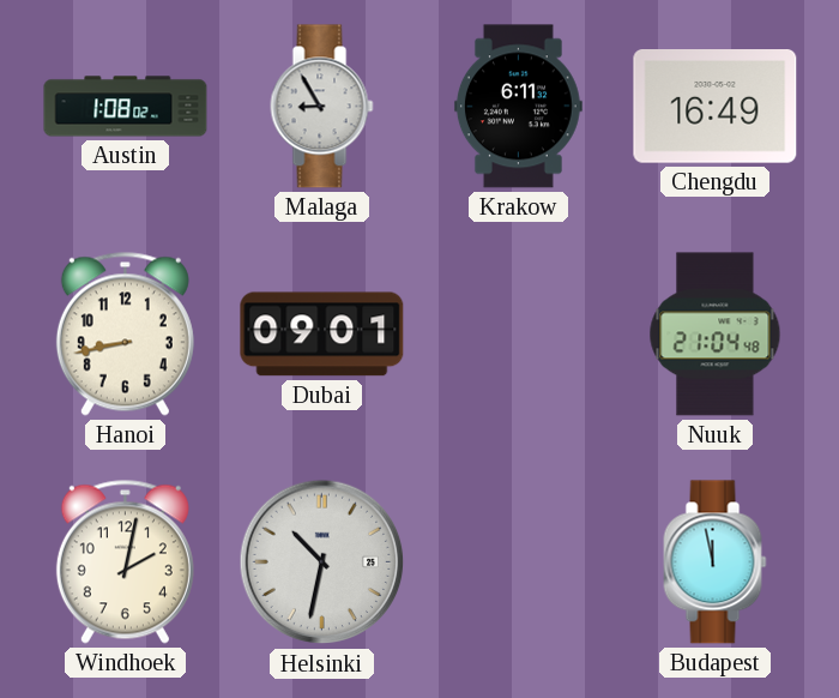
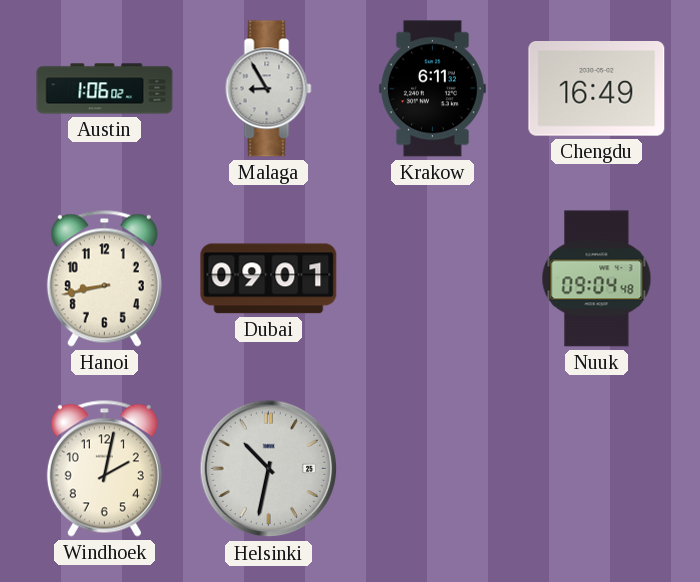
Austin: 1:08 -> 1:06
Nuuk: 21:04 -> 09:04
Budapest: 11:58 -> none
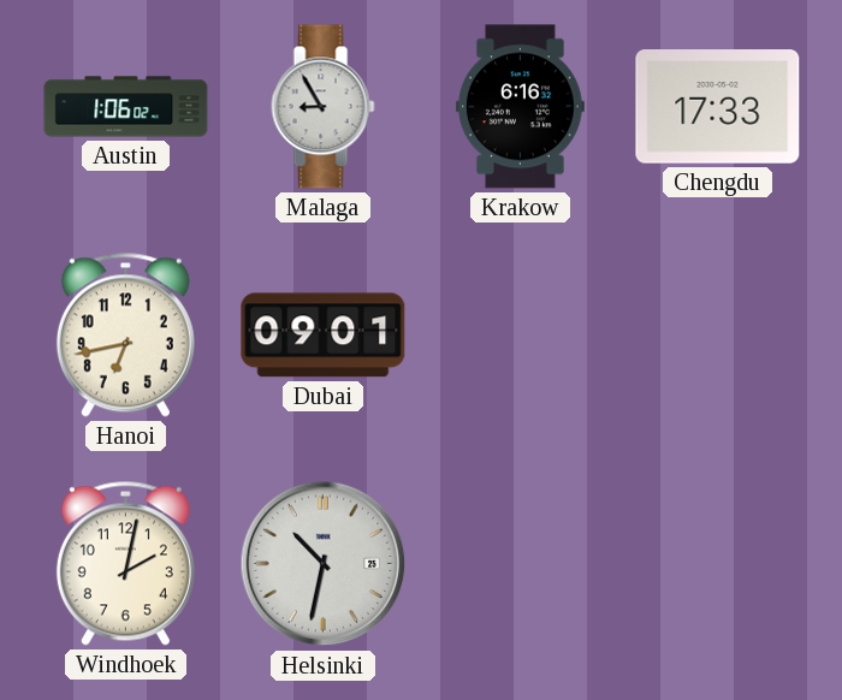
Krakow: 6:11 -> 6:16
Chengdu: 16:49 -> 17:33
Hanoi: 8:43 -> 6:43
Nuuk: 09:04 -> none
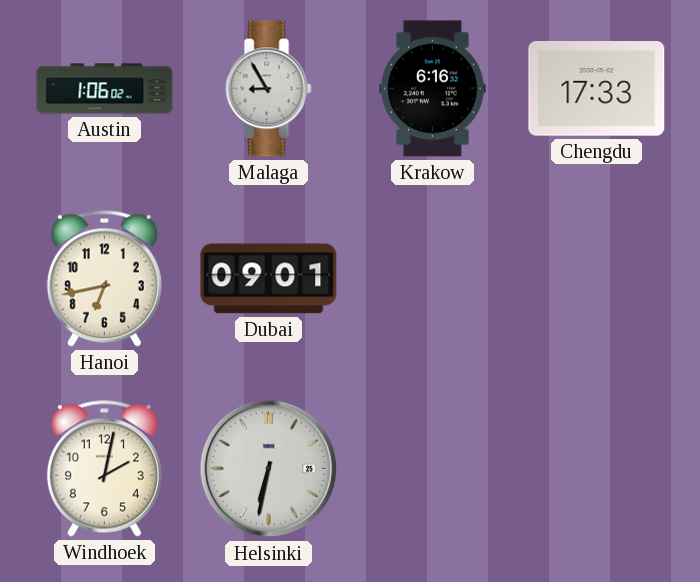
Helsinki: 10:32 -> 6:32
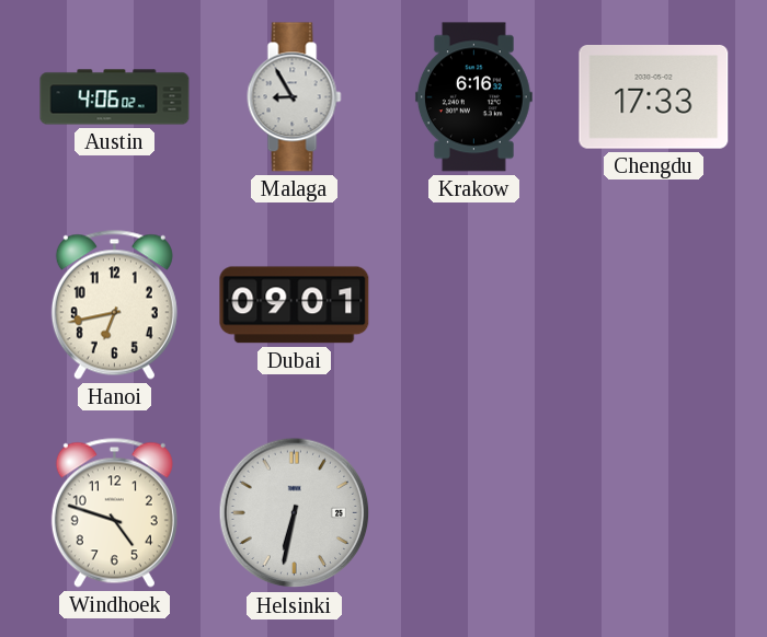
Austin: 1:06 -> 4:06
Windhoek: 2:02 -> 4:48
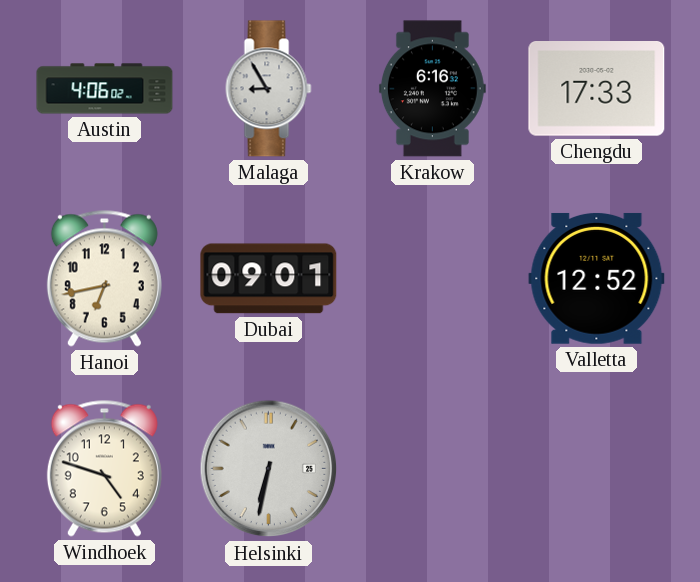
Valletta: none -> 12:52
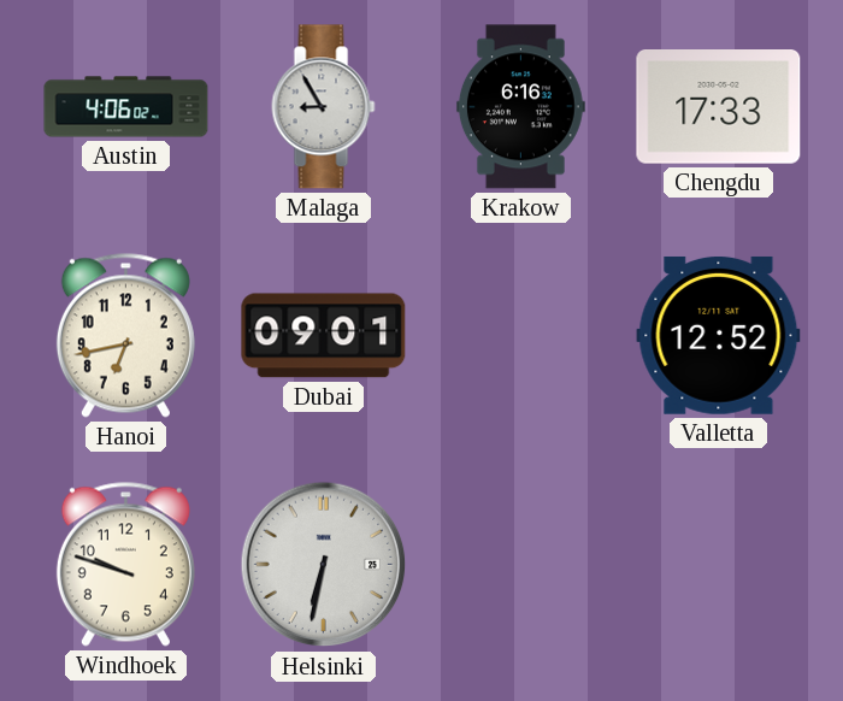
Windhoek: 4:48 -> 9:48
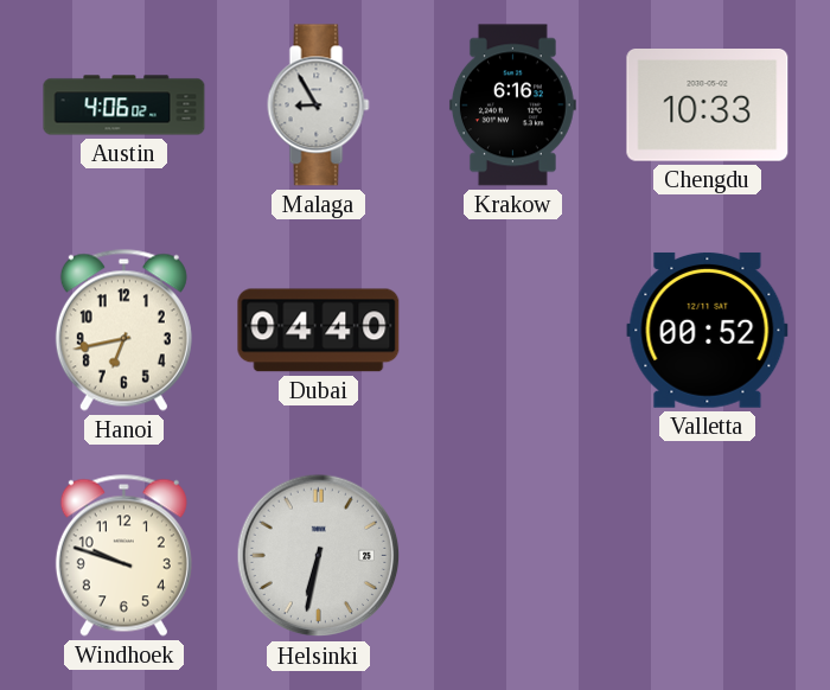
Chengdu: 17:33 -> 10:33
Dubai: 09:01 -> 04:40
Valletta: 12:52 -> 00:52
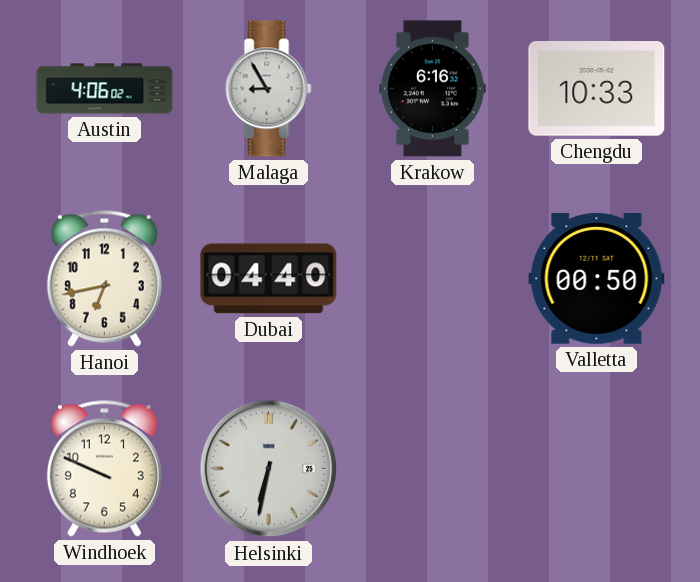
Valletta: 00:52 -> 00:50
Windhoek: 9:48 -> 9:49
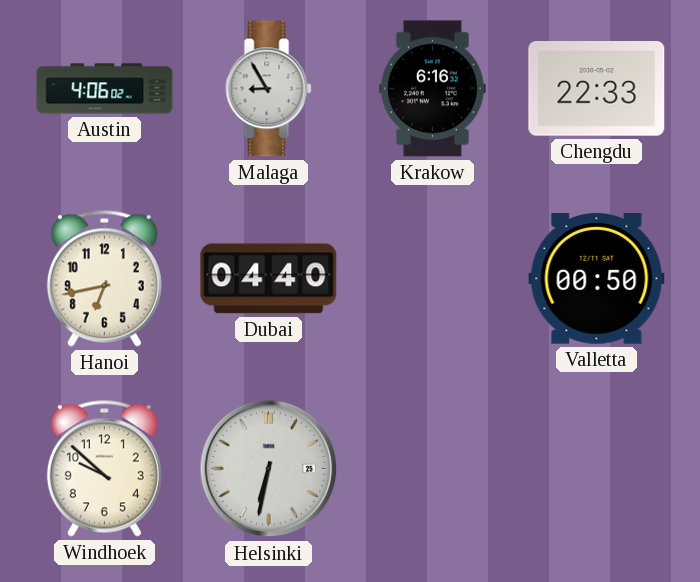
Chengdu: 10:33 -> 22:33
Windhoek: 9:49 -> 9:52
